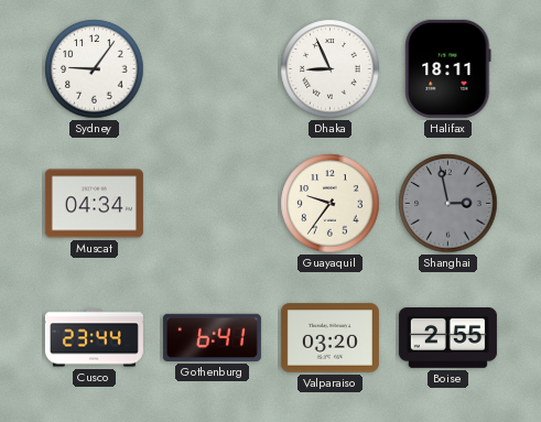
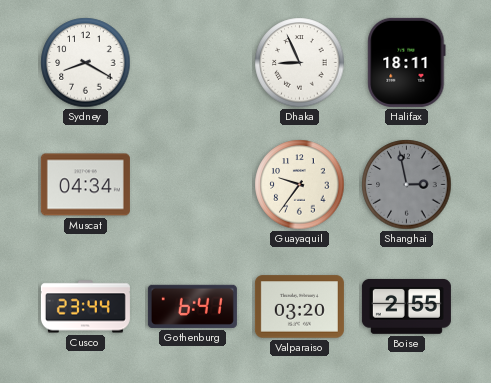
Sydney: 9:06 -> 8:20
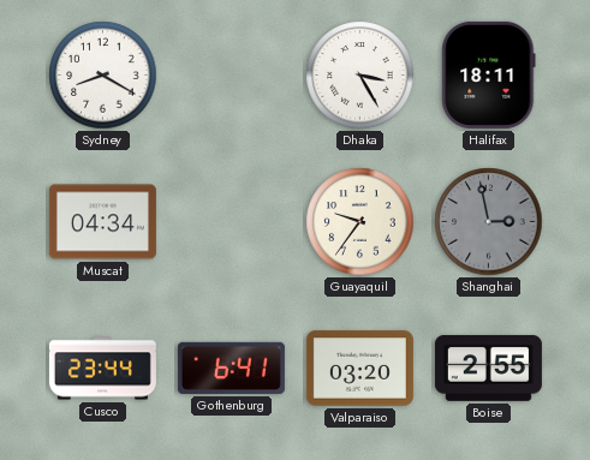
Dhaka: 8:56 -> 3:25
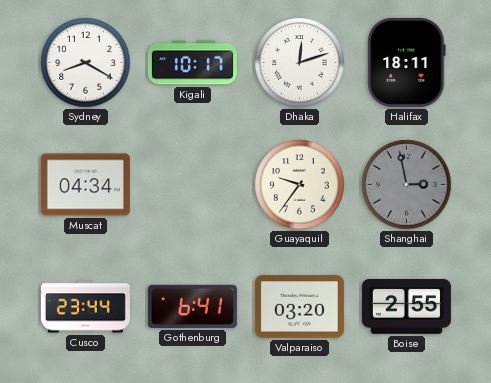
Kigali: none -> 10:17
Dhaka: 3:25 -> 12:12
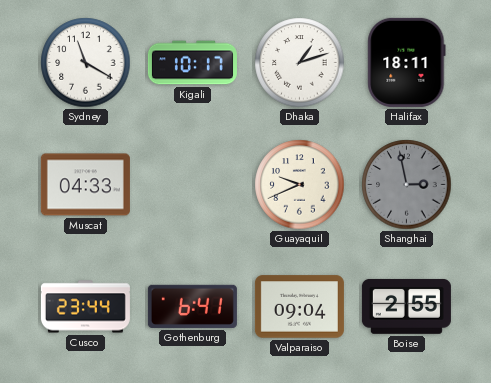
Sydney: 8:20 -> 11:20
Dhaka: 12:12 -> 1:12
Muscat: 04:34 -> 04:33
Guayaquil: 9:36 -> 9:41
Valparaiso: 03:20 -> 09:04
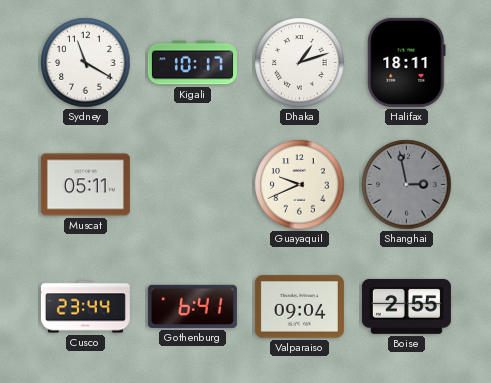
Muscat: 04:33 -> 05:11
